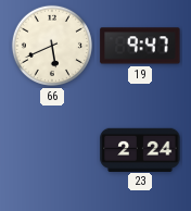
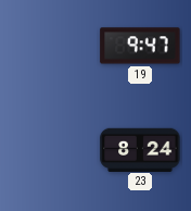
66: 5:41 -> none
23: 2:24 -> 8:24
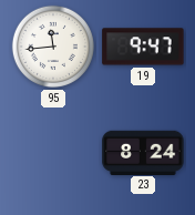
95: none -> 11:44
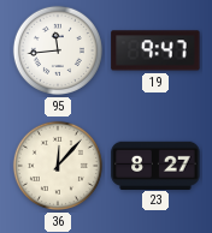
36: none -> 12:07
23: 8:24 -> 8:27
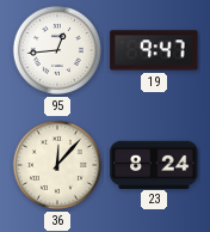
95: 11:44 -> 12:44
23: 8:27 -> 8:24
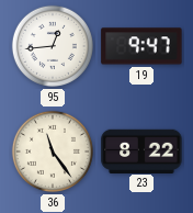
36: 12:07 -> 11:24
23: 8:24 -> 8:22
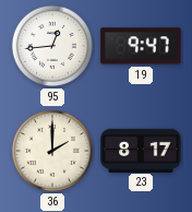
36: 11:24 -> 2:00
23: 8:22 -> 8:17
